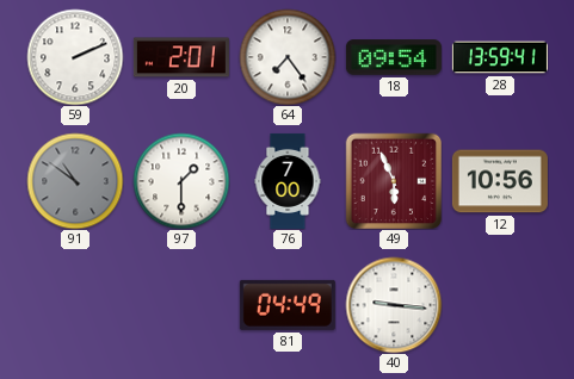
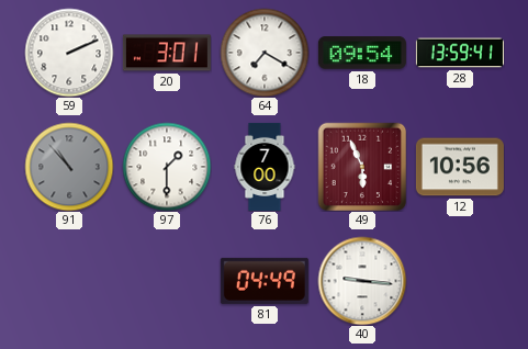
20: 2:01 -> 3:01
64: 7:24 -> 7:20
91: 10:51 -> 10:53
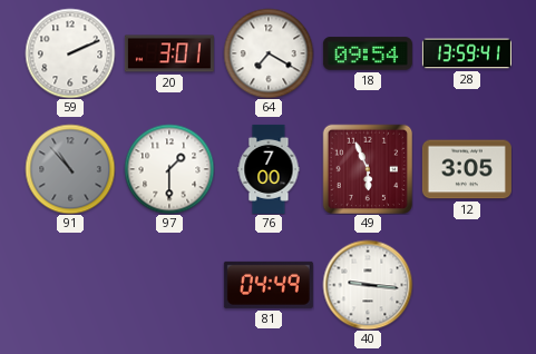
12: 10:56 -> 3:05
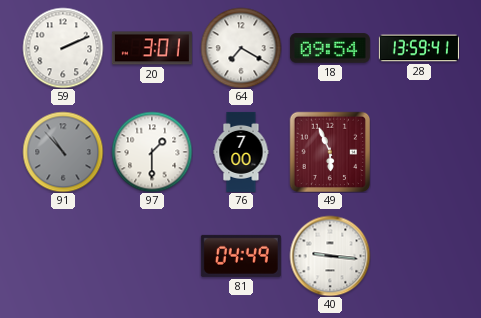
12: 3:05 -> none
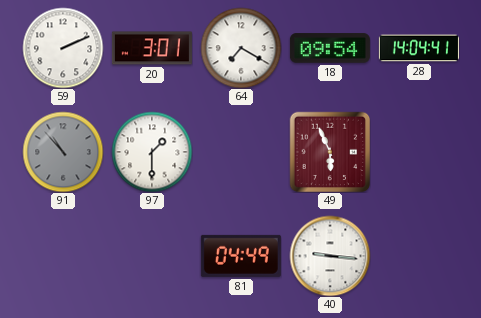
28: 13:59 -> 14:04
76: 7:00 -> none
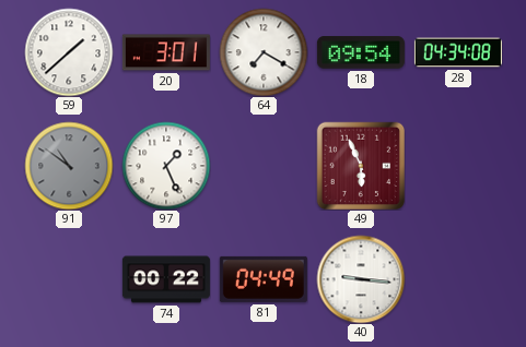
59: 2:11 -> 1:38
28: 14:04 -> 04:34
91: 10:53 -> 10:51
97: 1:30 -> 1:26
74: none -> 00:22
